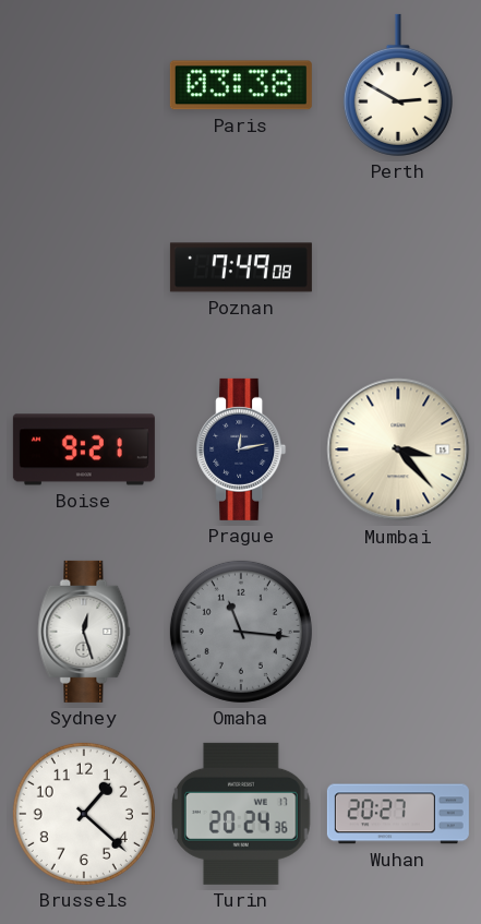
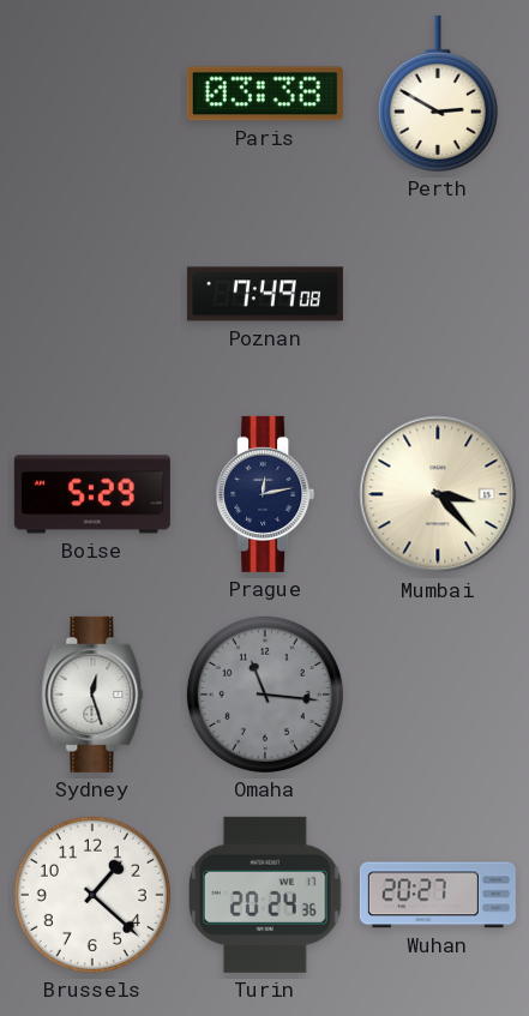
Boise: 9:21 -> 5:29
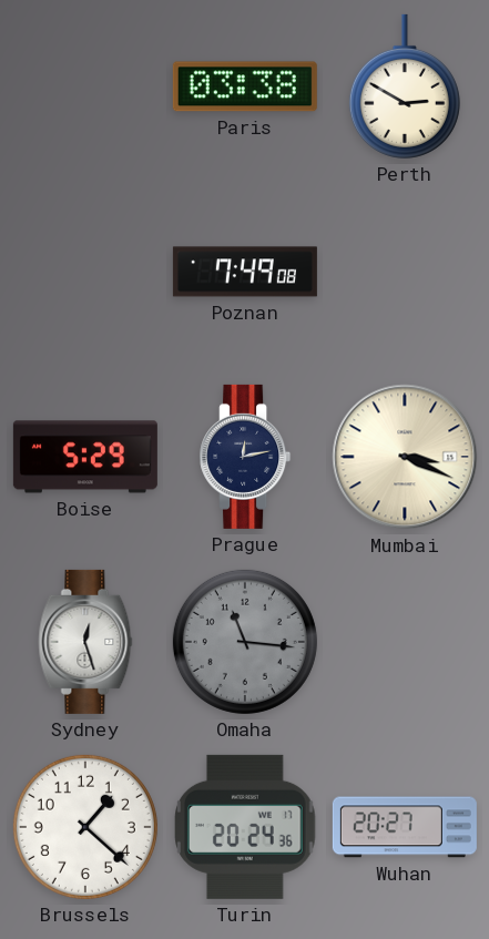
Mumbai: 3:23 -> 3:19
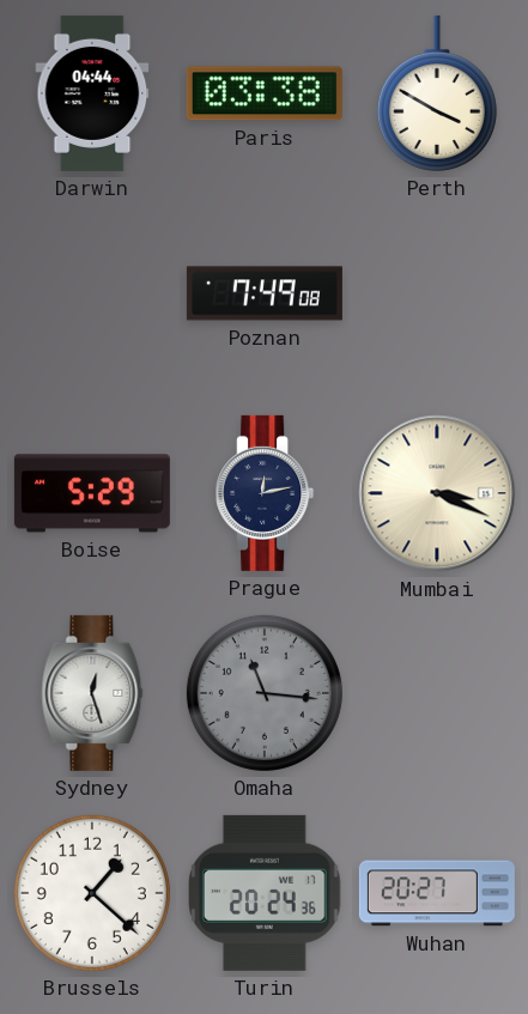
Darwin: none -> 04:44
Perth: 2:50 -> 3:50
